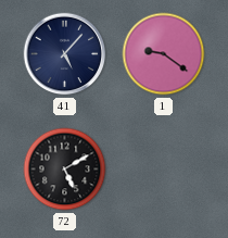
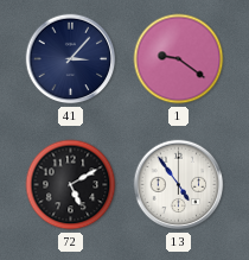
41: 5:07 -> 3:07
13: none -> 4:54
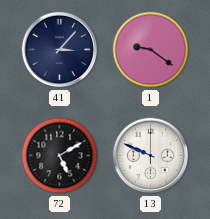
13: 4:54 -> 9:49
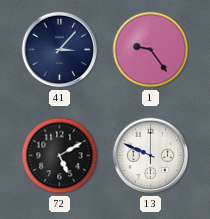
1: 9:21 -> 9:24
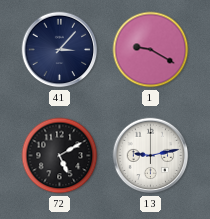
1: 9:24 -> 9:20
13: 9:49 -> 9:13
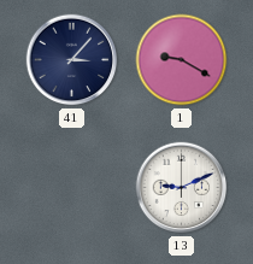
72: 5:10 -> none
13: 9:13 -> 9:11
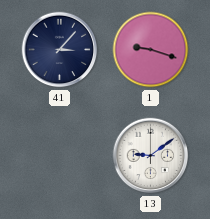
1: 9:20 -> 9:18
13: 9:11 -> 9:09
